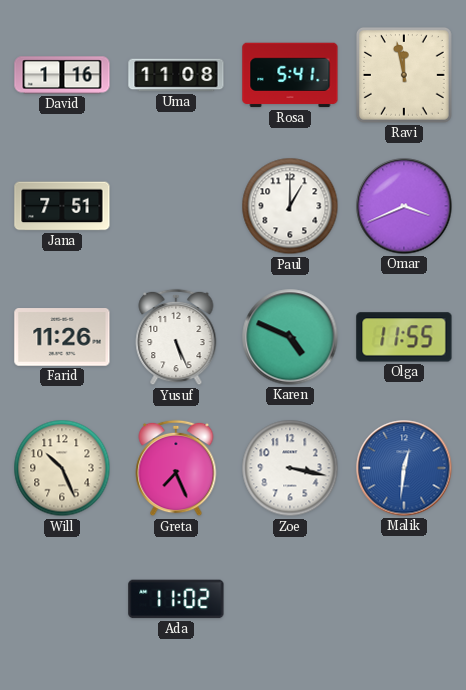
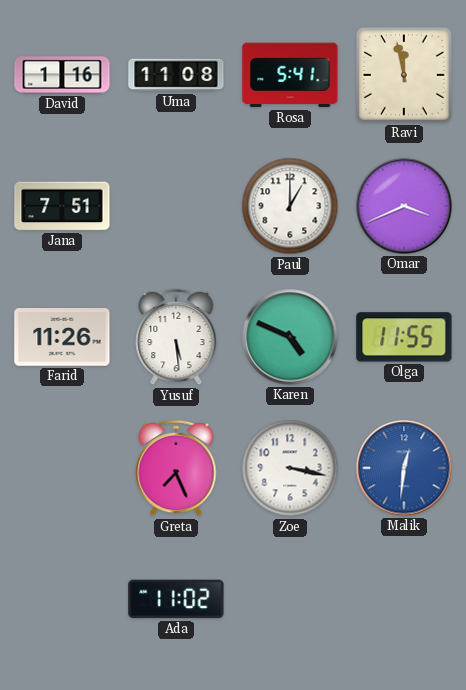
Yusuf: 5:26 -> 5:29
Will: 10:26 -> none
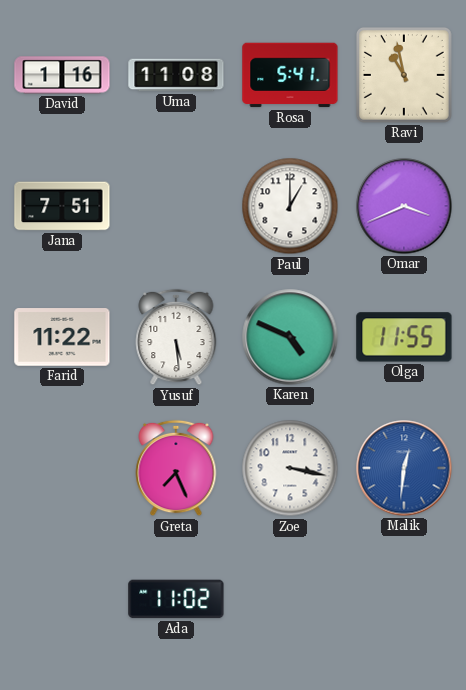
Ravi: 11:58 -> 10:58
Farid: 11:26 -> 11:22
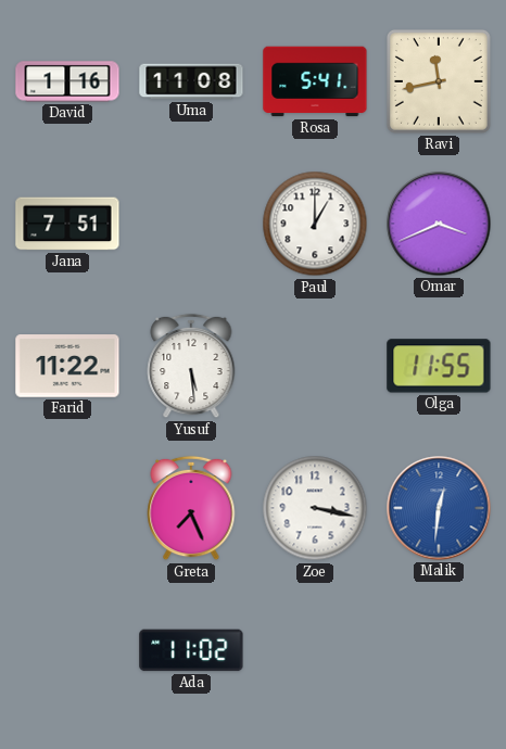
Ravi: 10:58 -> 11:43
Karen: 4:49 -> none
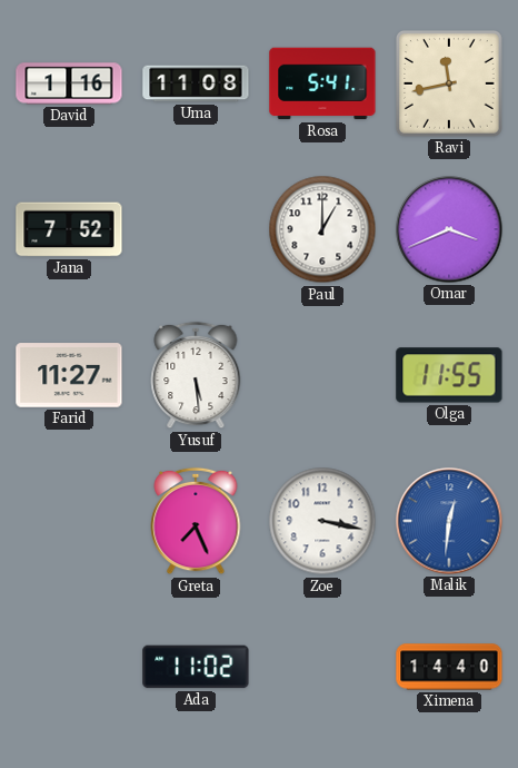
Jana: 7:51 -> 7:52
Farid: 11:22 -> 11:27
Ximena: none -> 14:40
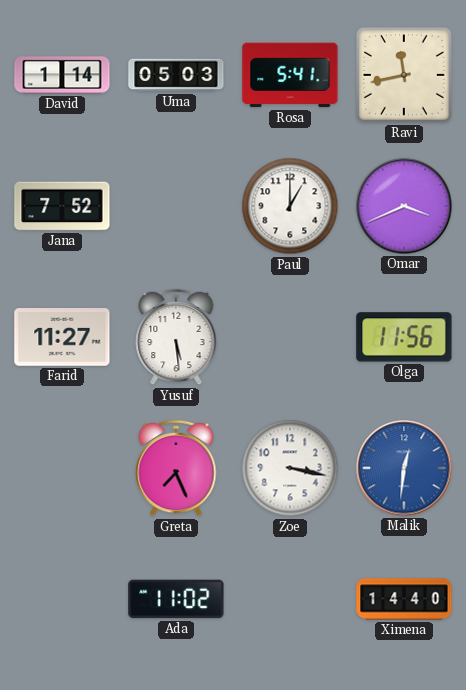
David: 1:16 -> 1:14
Uma: 11:08 -> 05:03
Olga: 11:55 -> 11:56
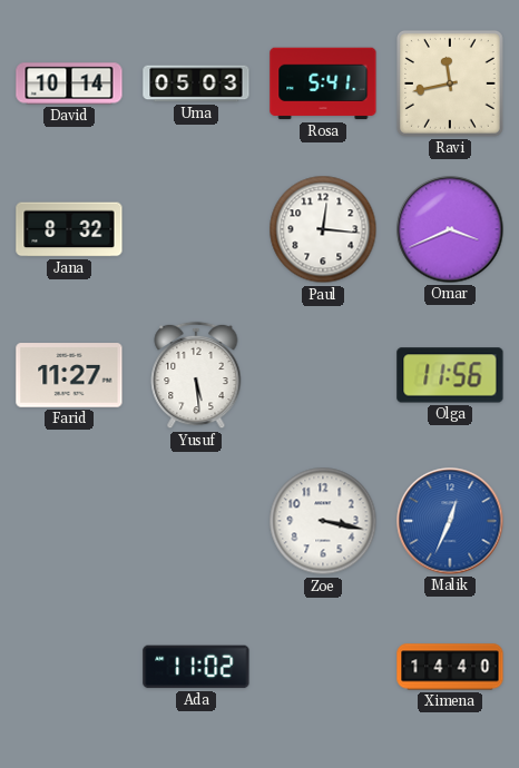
David: 1:14 -> 10:14
Jana: 7:52 -> 8:32
Paul: 1:00 -> 12:16
Greta: 7:26 -> none
Malik: 12:31 -> 12:34
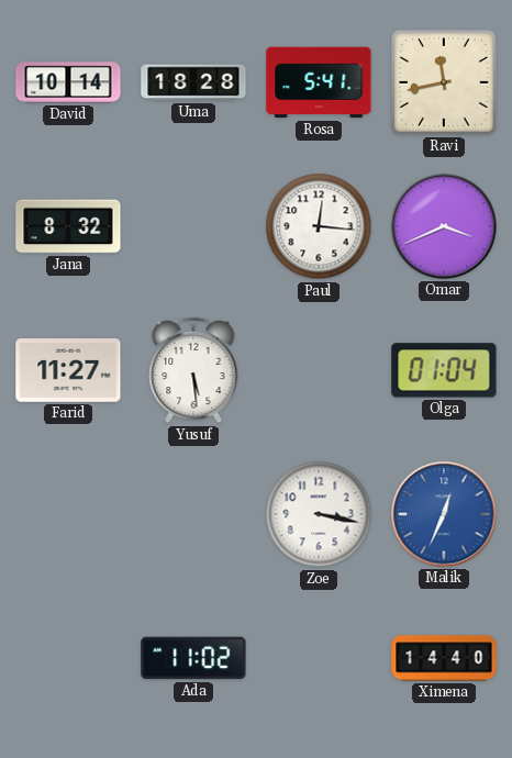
Uma: 05:03 -> 18:28
Olga: 11:56 -> 01:04
